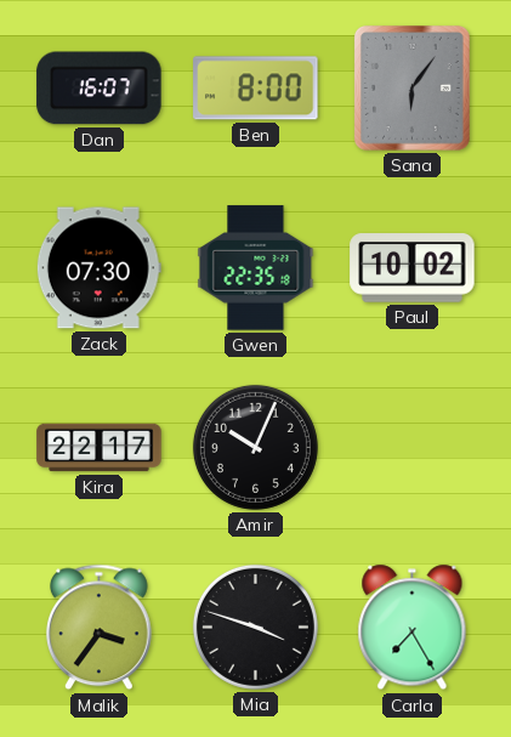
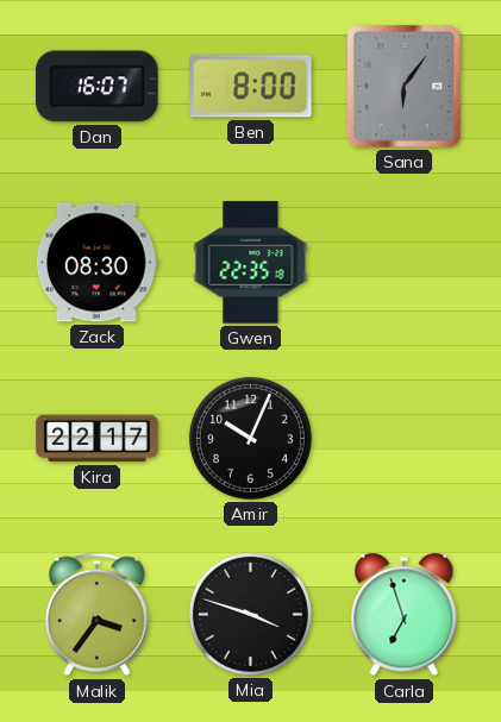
Zack: 07:30 -> 08:30
Paul: 10:02 -> none
Carla: 7:25 -> 6:57
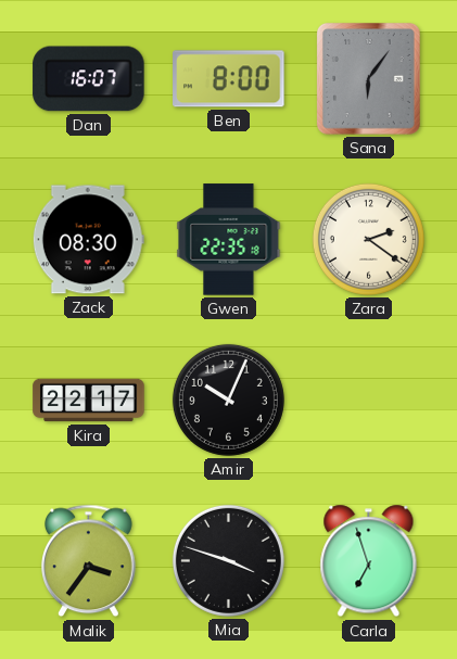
Zara: none -> 2:21
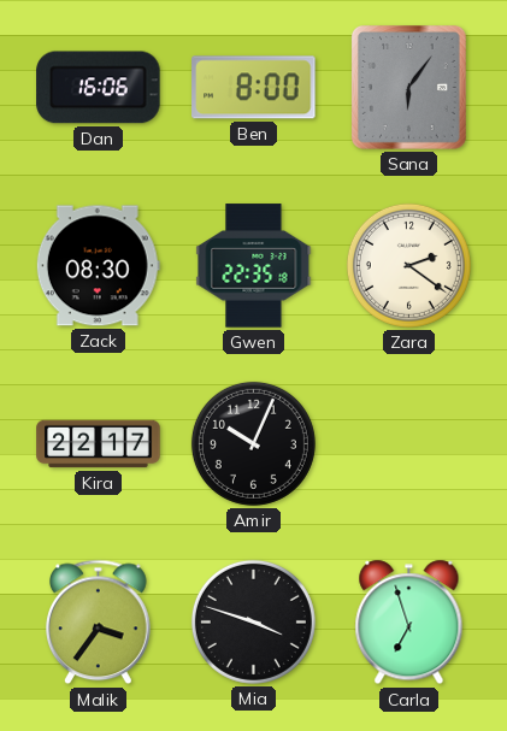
Dan: 16:07 -> 16:06
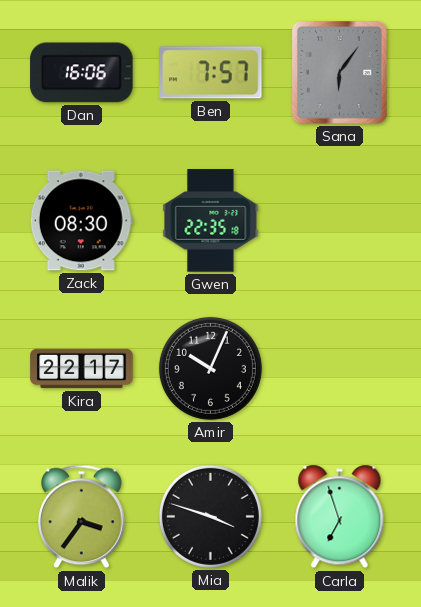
Ben: 8:00 -> 7:57
Zara: 2:21 -> none
